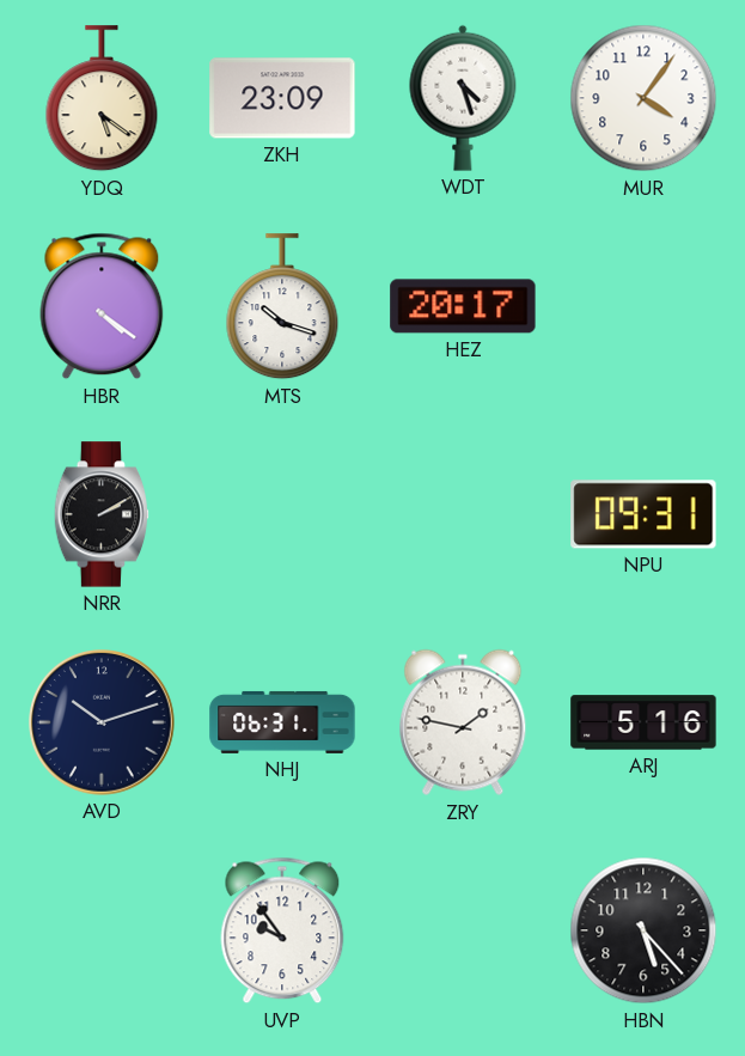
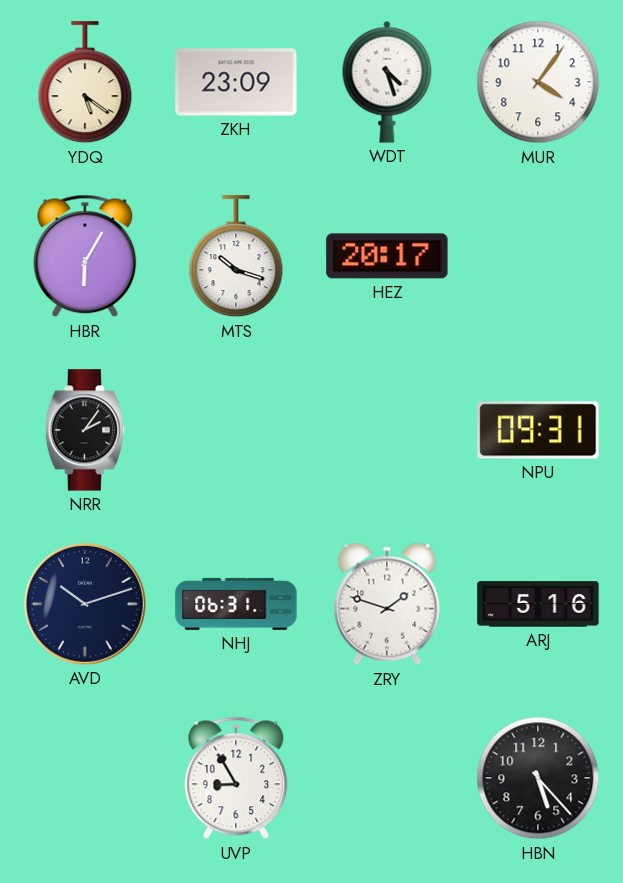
HBR: 4:21 -> 6:05
NRR: 2:10 -> 2:06
ZRY: 1:47 -> 1:48
UVP: 9:54 -> 8:55
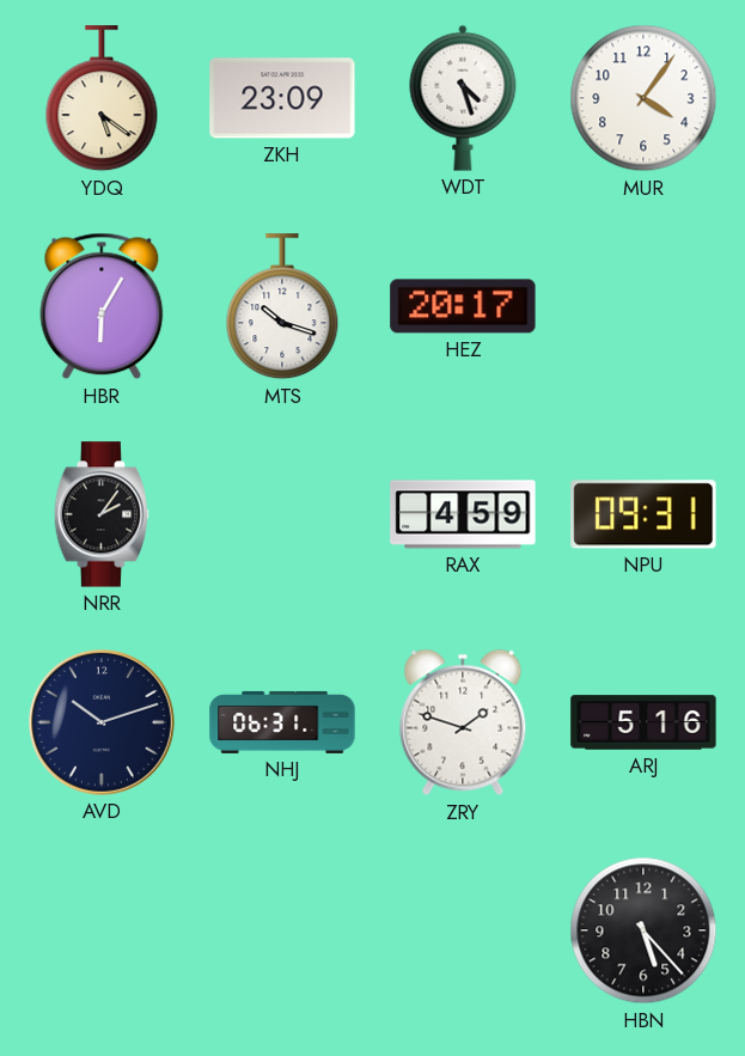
RAX: none -> 4:59
UVP: 8:55 -> none
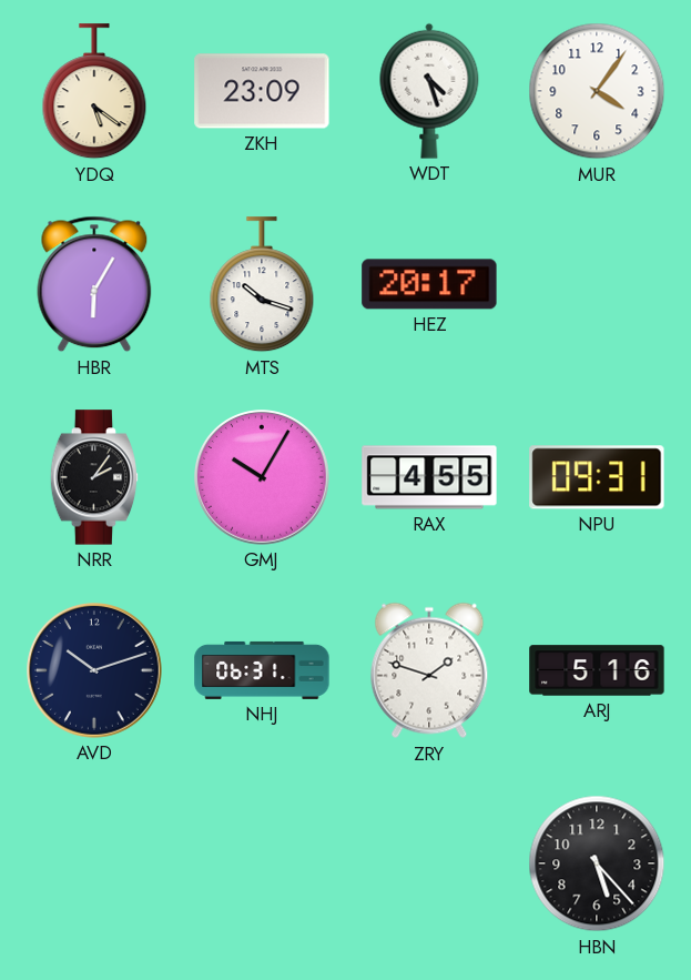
GMJ: none -> 10:05
RAX: 4:59 -> 4:55
